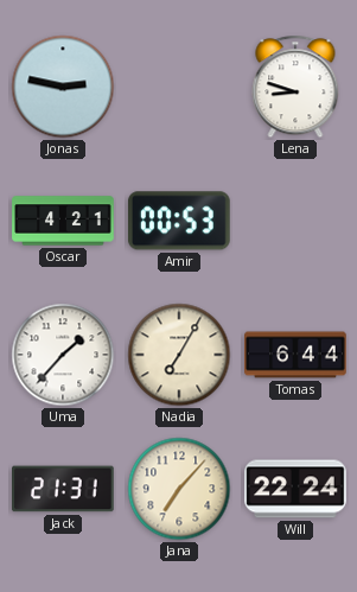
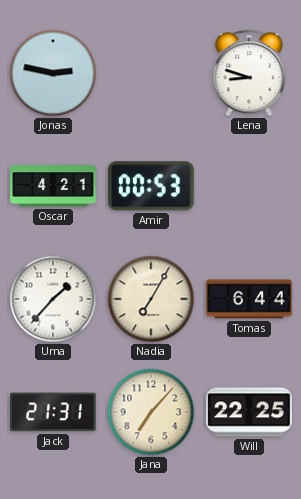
Will: 22:24 -> 22:25
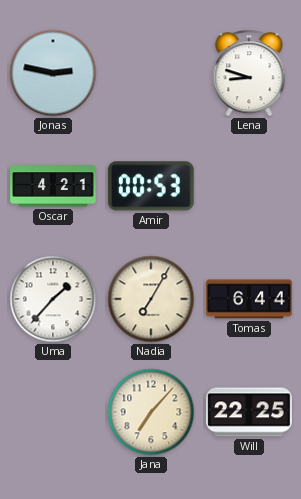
Jack: 21:31 -> none
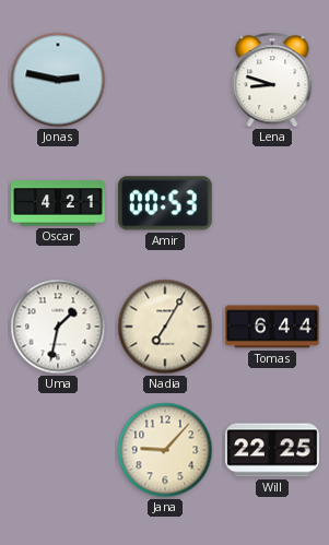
Uma: 1:37 -> 1:32
Jana: 7:07 -> 9:07
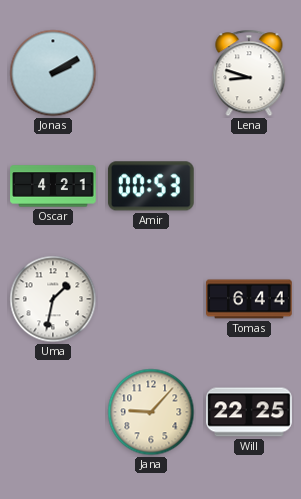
Jonas: 2:47 -> 2:10
Nadia: 7:05 -> none
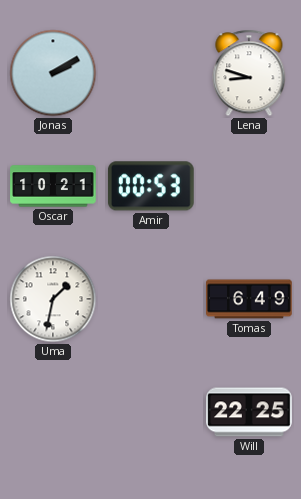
Oscar: 4:21 -> 10:21
Tomas: 6:44 -> 6:49
Jana: 9:07 -> none
